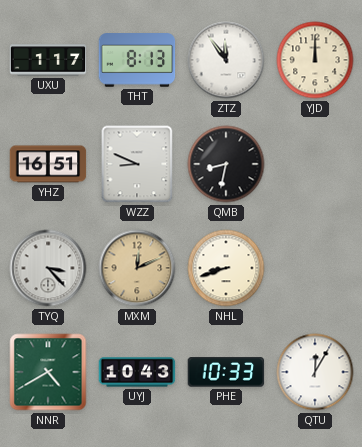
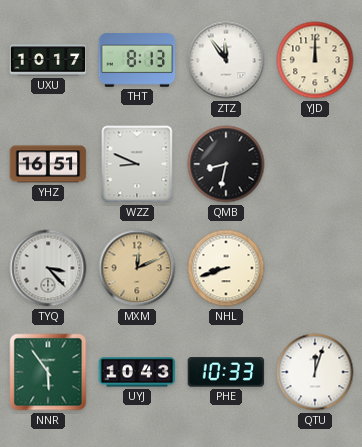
UXU: 1:17 -> 10:17
NNR: 4:40 -> 5:54
QTU: 12:05 -> 12:03
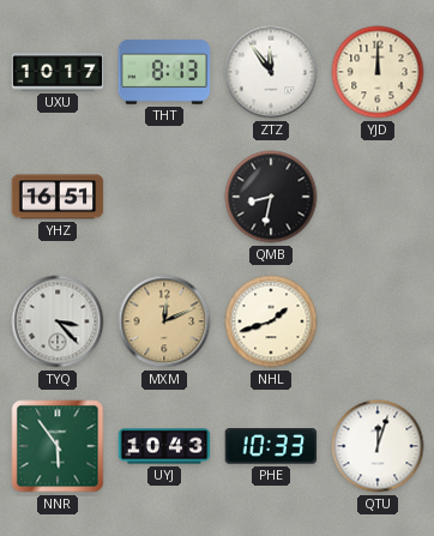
WZZ: 8:49 -> none
NHL: 8:42 -> 1:42
